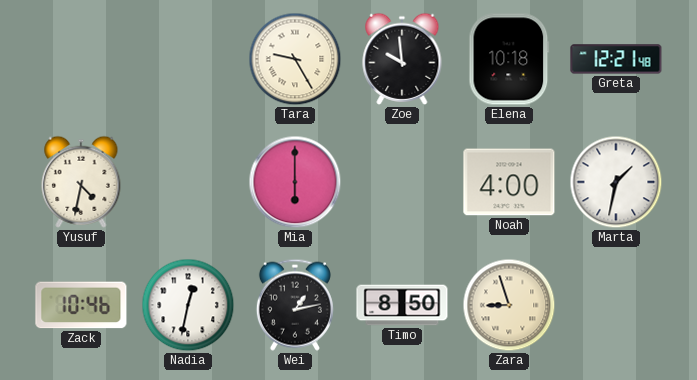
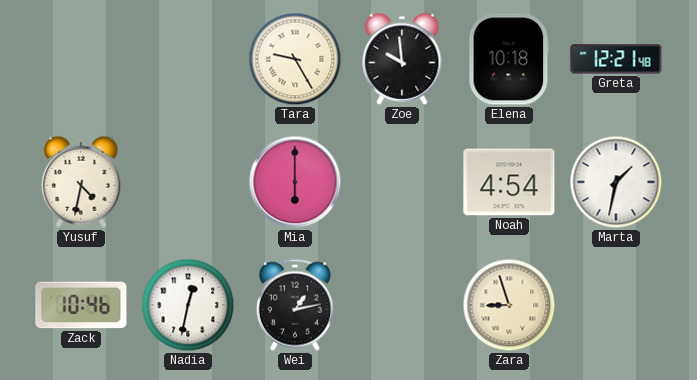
Noah: 4:00 -> 4:54
Timo: 8:50 -> none
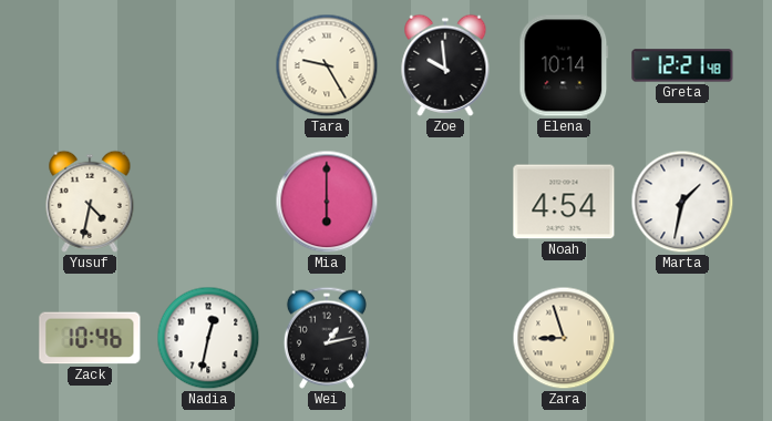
Elena: 10:18 -> 10:14
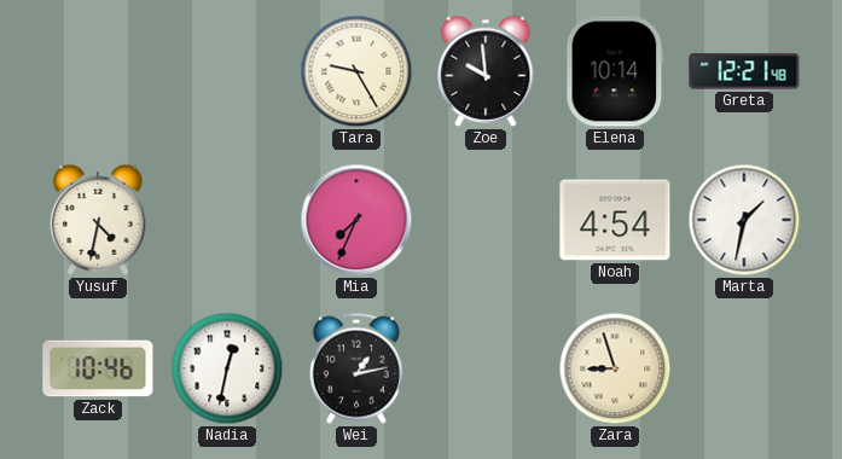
Mia: 6:00 -> 7:34
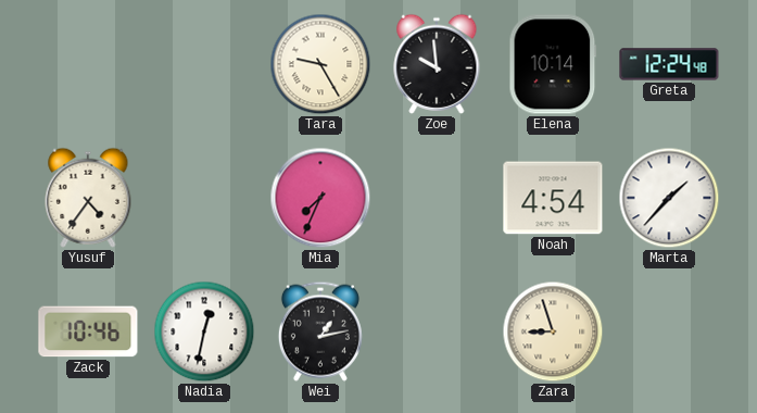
Greta: 12:21 -> 12:24
Yusuf: 4:32 -> 4:36
Marta: 1:32 -> 1:37
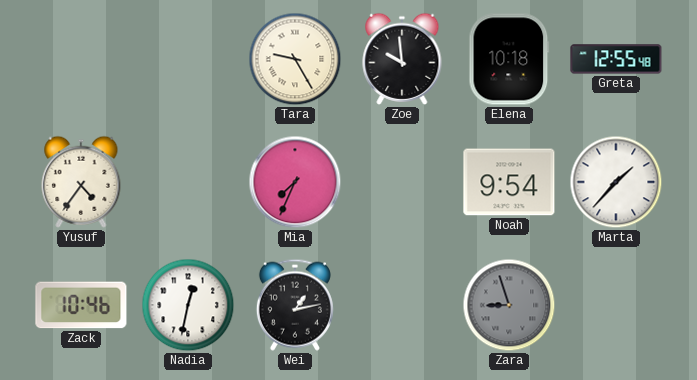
Elena: 10:14 -> 10:18
Greta: 12:24 -> 12:55
Noah: 4:54 -> 9:54
Zara dial: cream -> grey
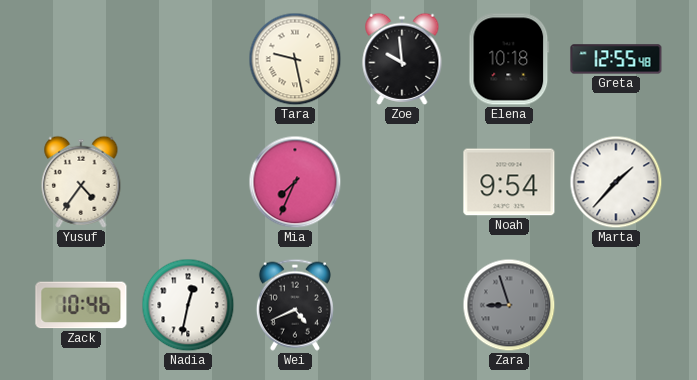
Tara: 9:25 -> 9:28
Wei: 1:13 -> 4:41
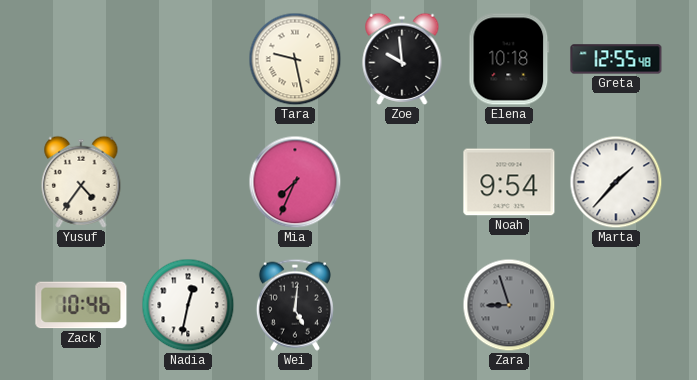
Wei: 4:41 -> 5:01
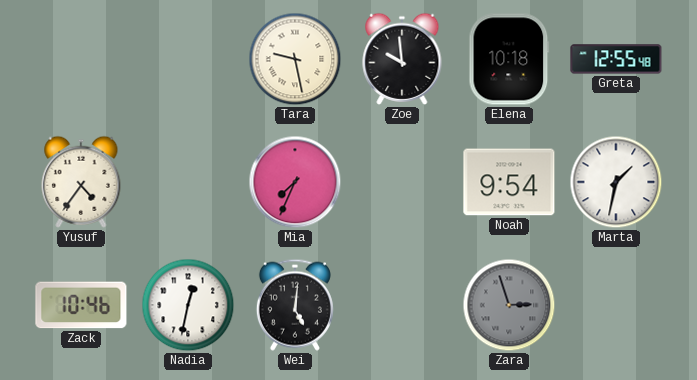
Marta: 1:37 -> 1:32
Zara: 8:57 -> 2:57
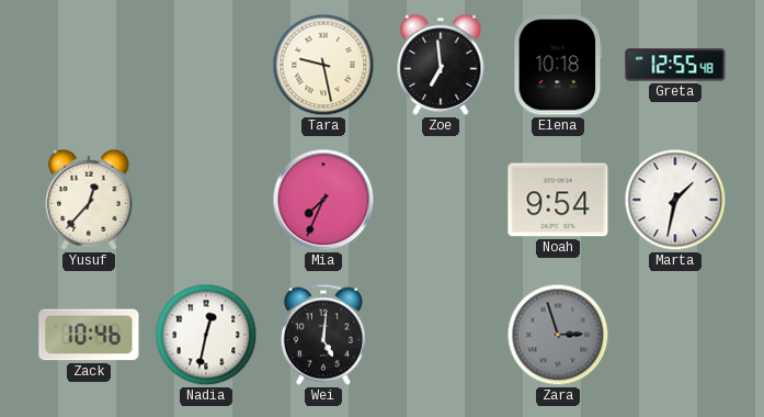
Zoe: 9:59 -> 6:59
Yusuf: 4:36 -> 12:37
